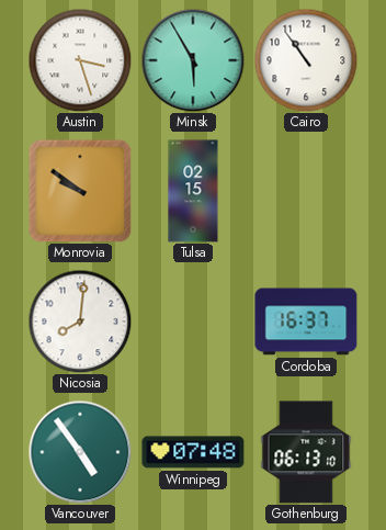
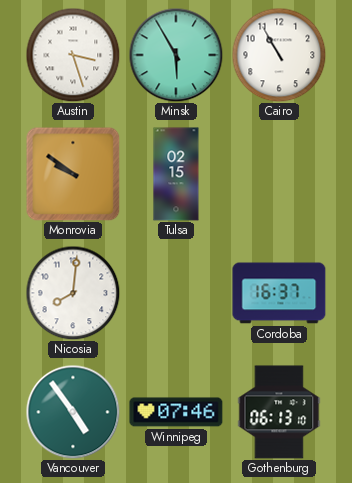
Cairo: 10:54 -> 10:55
Winnipeg: 07:48 -> 07:46
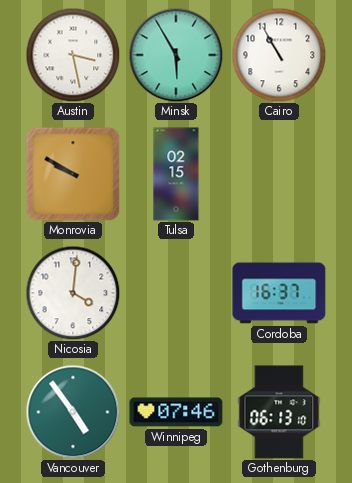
Austin: 3:27 -> 3:28
Monrovia: 9:51 -> 9:50
Nicosia: 8:01 -> 4:01
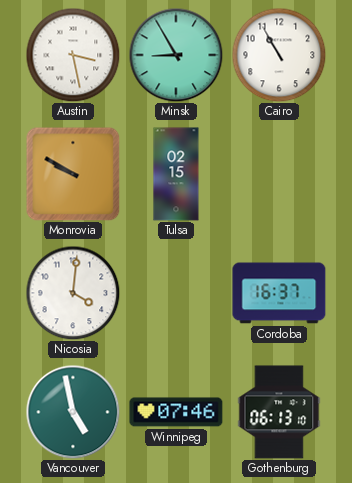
Minsk: 5:55 -> 8:55
Vancouver: 4:54 -> 4:58
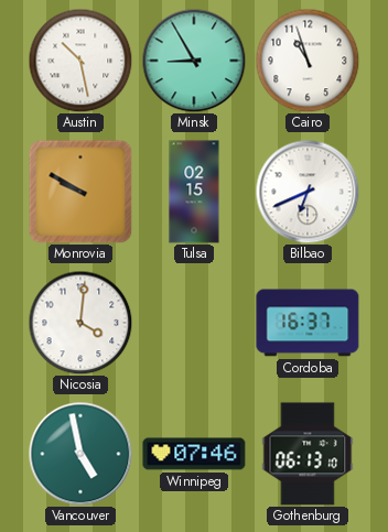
Austin: 3:28 -> 10:28
Cairo: 10:55 -> 10:57
Bilbao: none -> 6:41
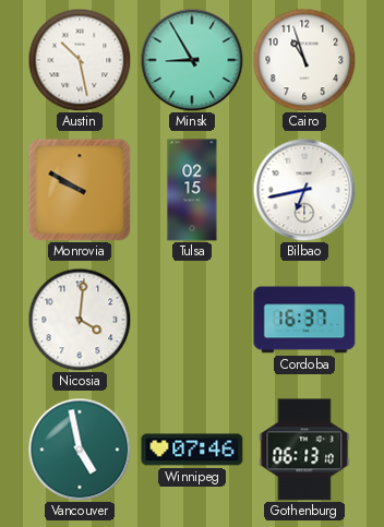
Bilbao: 6:41 -> 6:43
